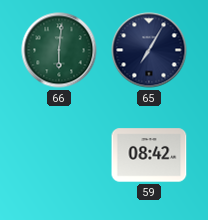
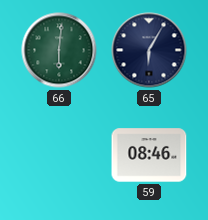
65: 7:05 -> 6:05
59: 08:42 -> 08:46
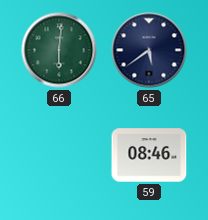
65: 6:05 -> 5:39
